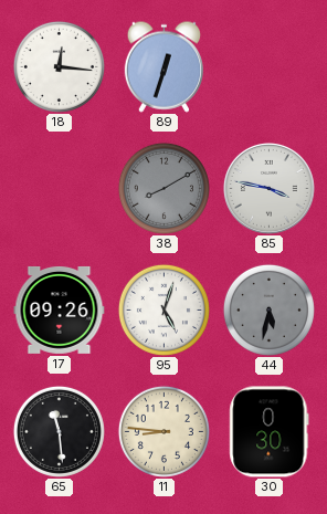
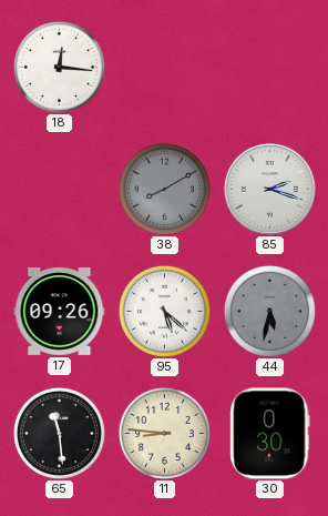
89: 12:33 -> none
85: 3:47 -> 2:18
95: 5:03 -> 5:22
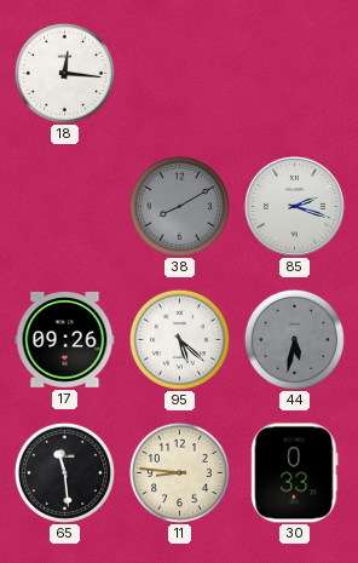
30: 0:30 -> 0:33
